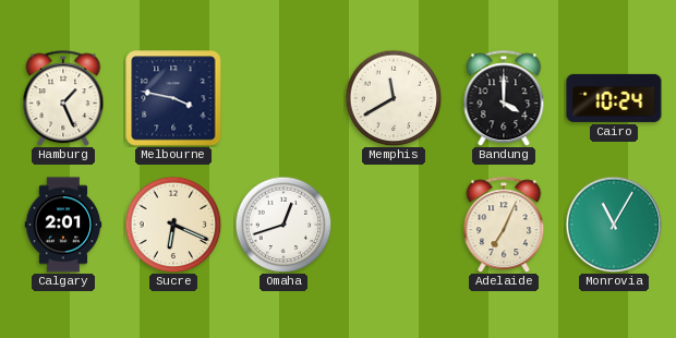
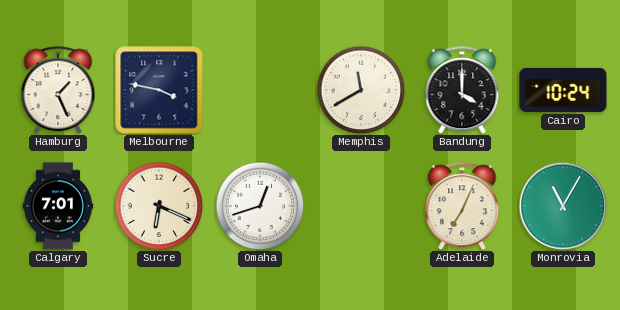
Calgary: 2:01 -> 7:01
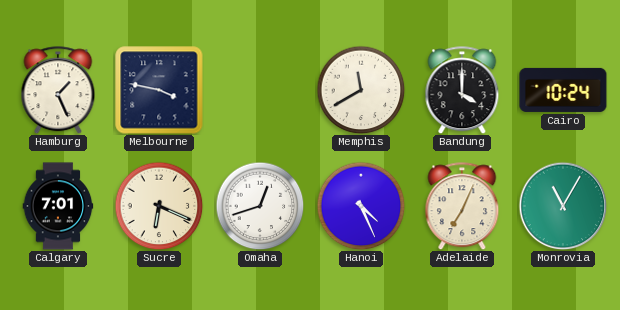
Hanoi: none -> 4:26
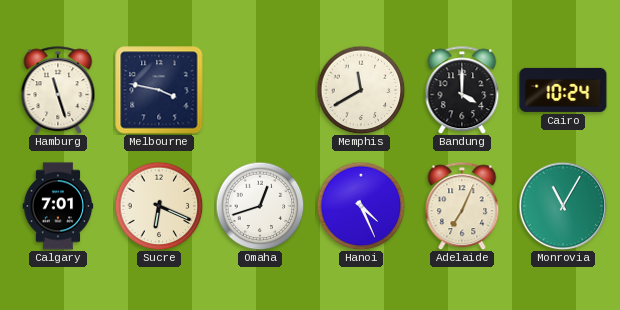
Hamburg: 1:26 -> 11:27
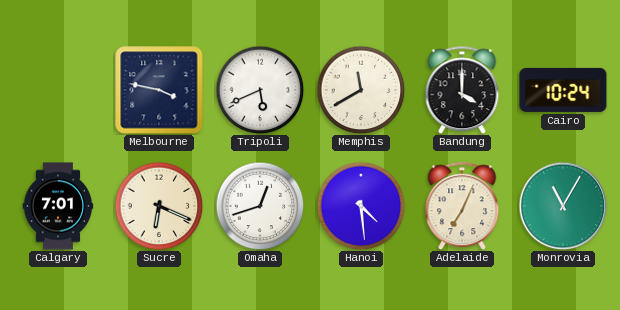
Hamburg: 11:27 -> none
Tripoli: none -> 5:41
Hanoi: 4:26 -> 4:29
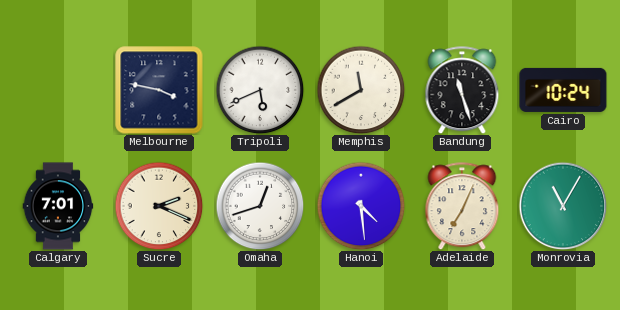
Bandung: 4:00 -> 11:27
Sucre: 6:19 -> 2:19
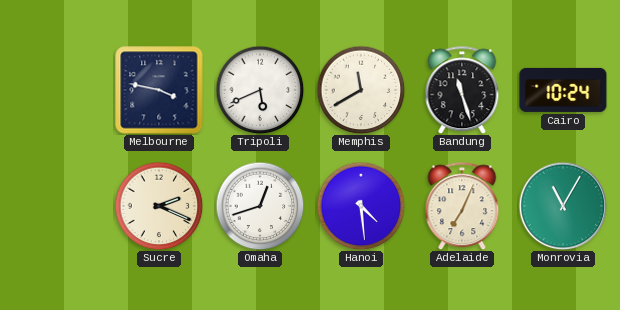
Calgary: 7:01 -> none
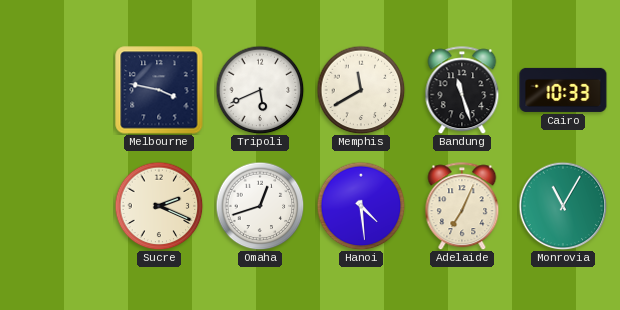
Cairo: 10:24 -> 10:33
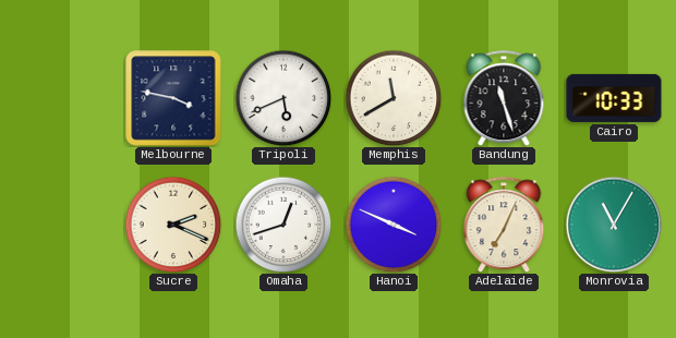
Hanoi: 4:29 -> 3:49
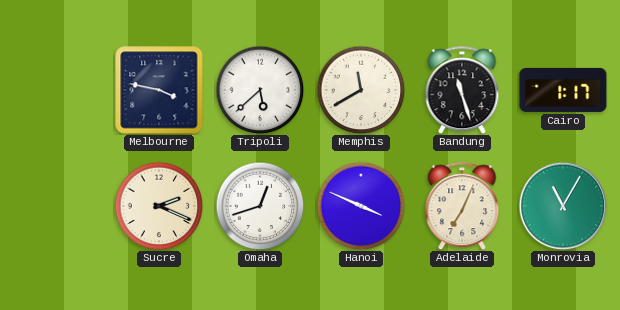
Tripoli: 5:41 -> 5:38
Cairo: 10:33 -> 1:17
